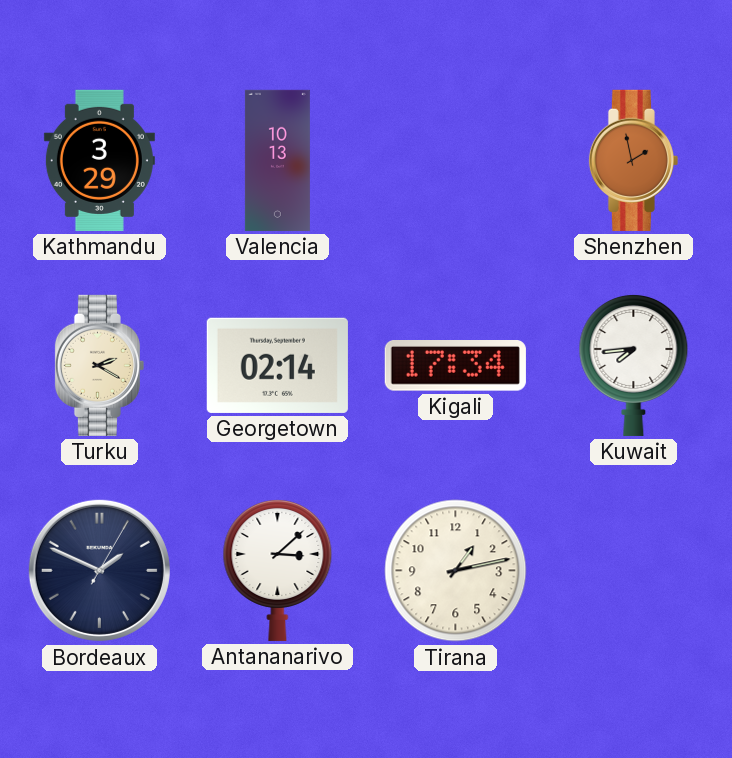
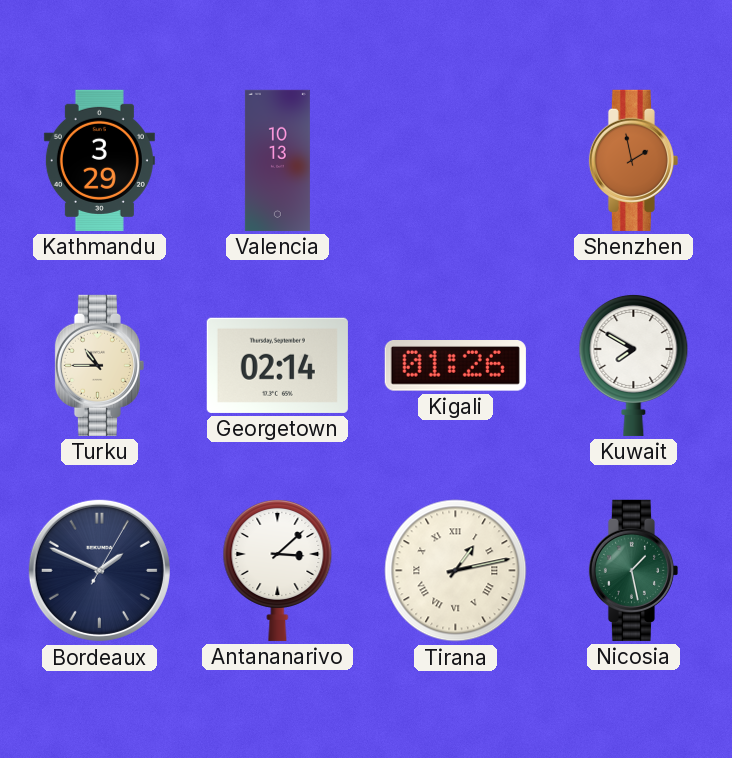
Turku: 2:20 -> 10:45
Kigali: 17:34 -> 01:26
Kuwait: 7:44 -> 7:50
Tirana numerals: Arabic -> Roman
Nicosia: none -> 1:28
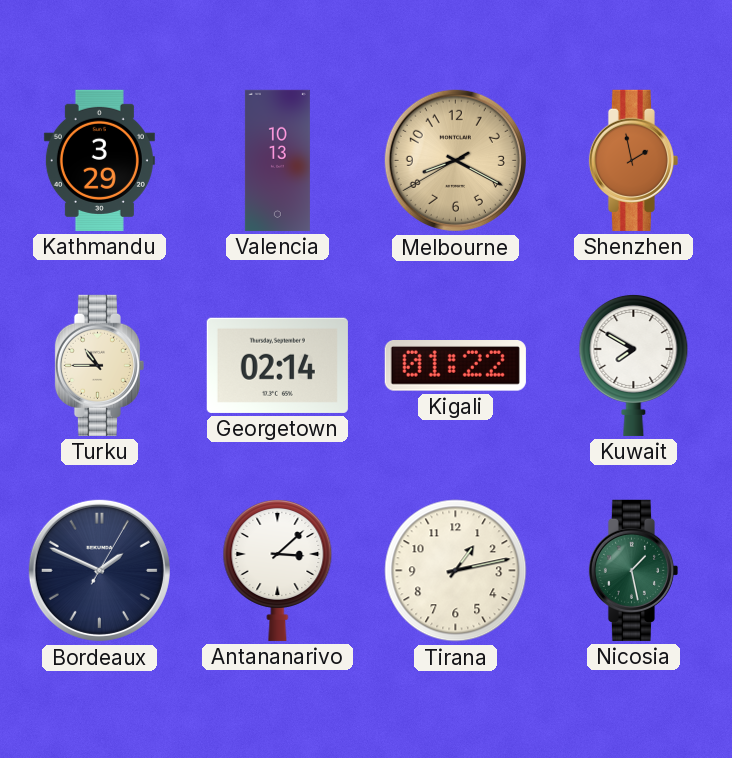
Melbourne: none -> 8:19
Kigali: 01:26 -> 01:22
Tirana numerals: Roman -> Arabic
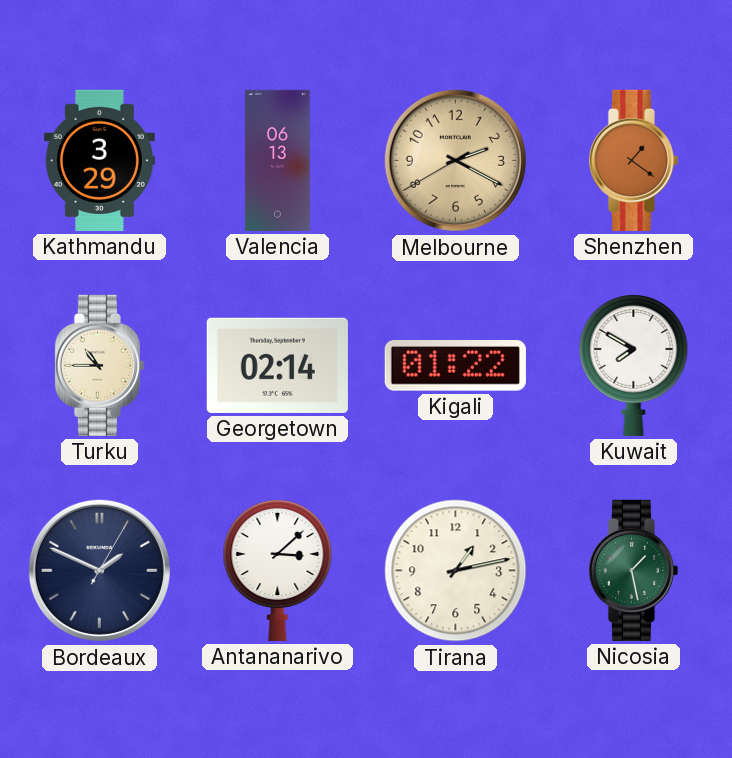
Valencia: 10:13 -> 06:13
Melbourne: 8:19 -> 2:19
Shenzhen: 1:58 -> 1:21
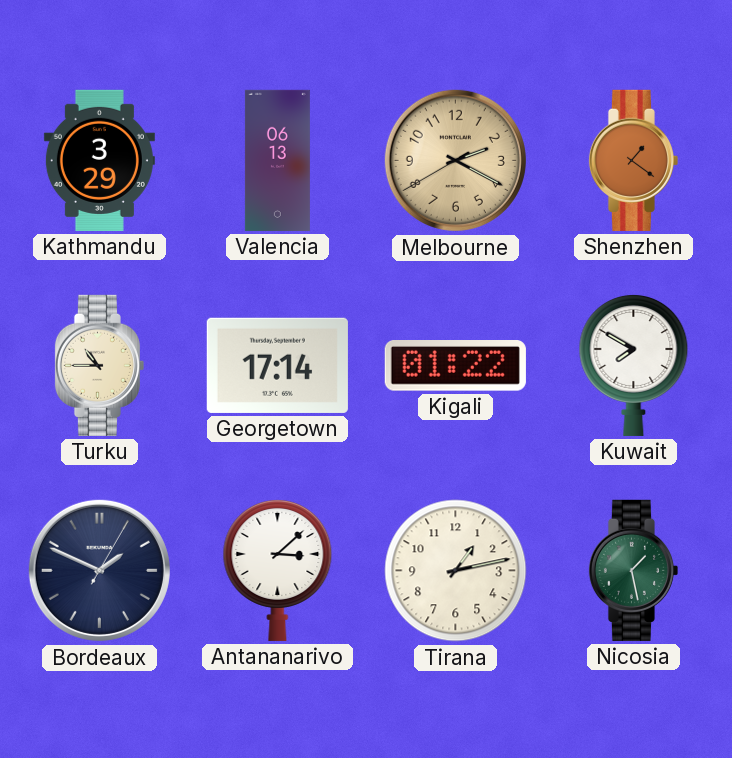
Georgetown: 02:14 -> 17:14
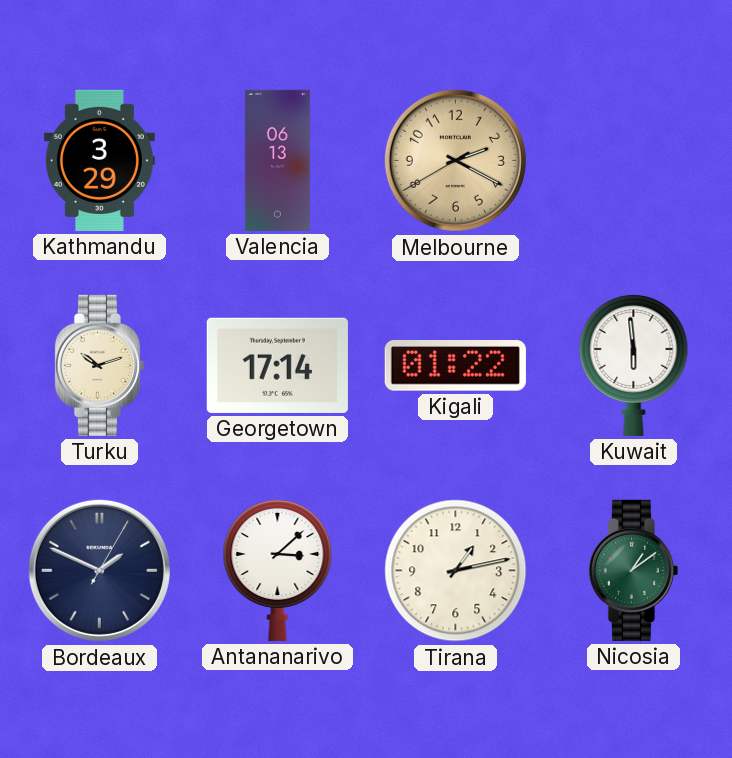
Shenzhen: 1:21 -> none
Turku: 10:45 -> 10:12
Kuwait: 7:50 -> 5:59
Nicosia: 1:28 -> 1:09
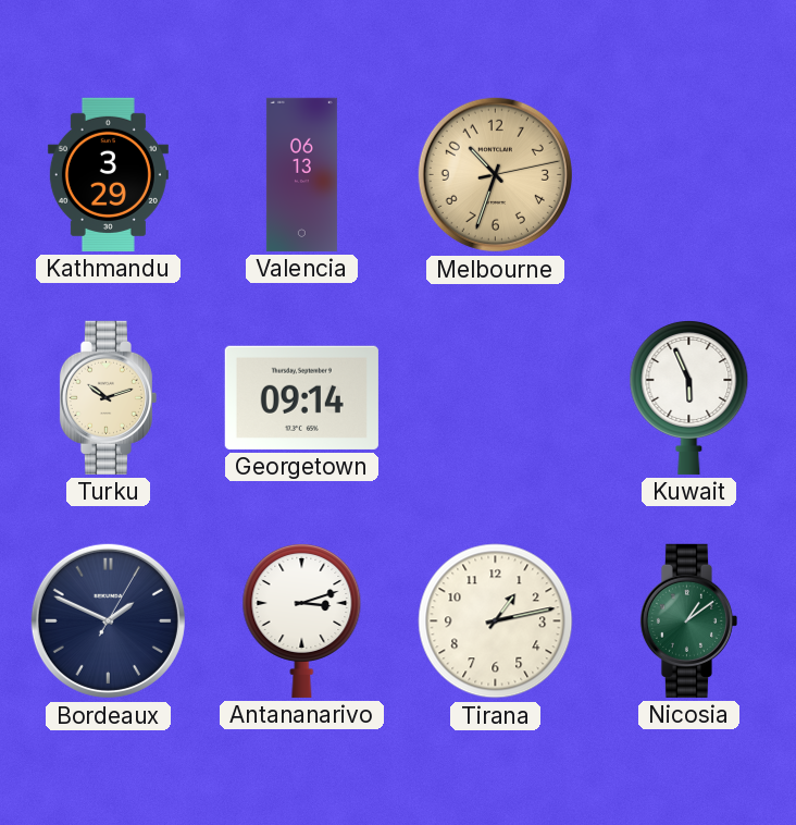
Melbourne: 2:19 -> 10:33
Georgetown: 17:14 -> 09:14
Kigali: 01:22 -> none
Kuwait: 5:59 -> 5:56
Antananarivo: 3:08 -> 3:12
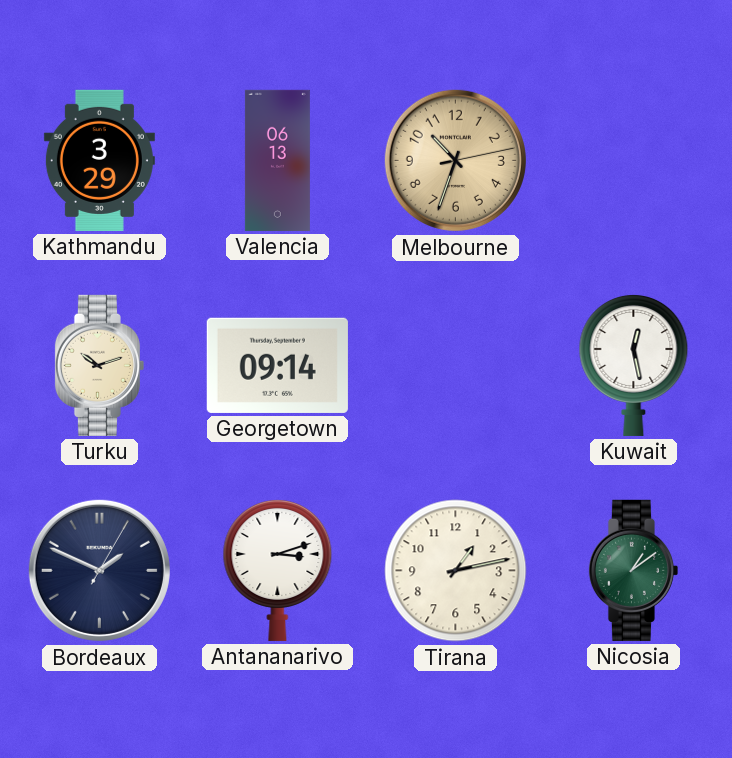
Kuwait: 5:56 -> 12:28
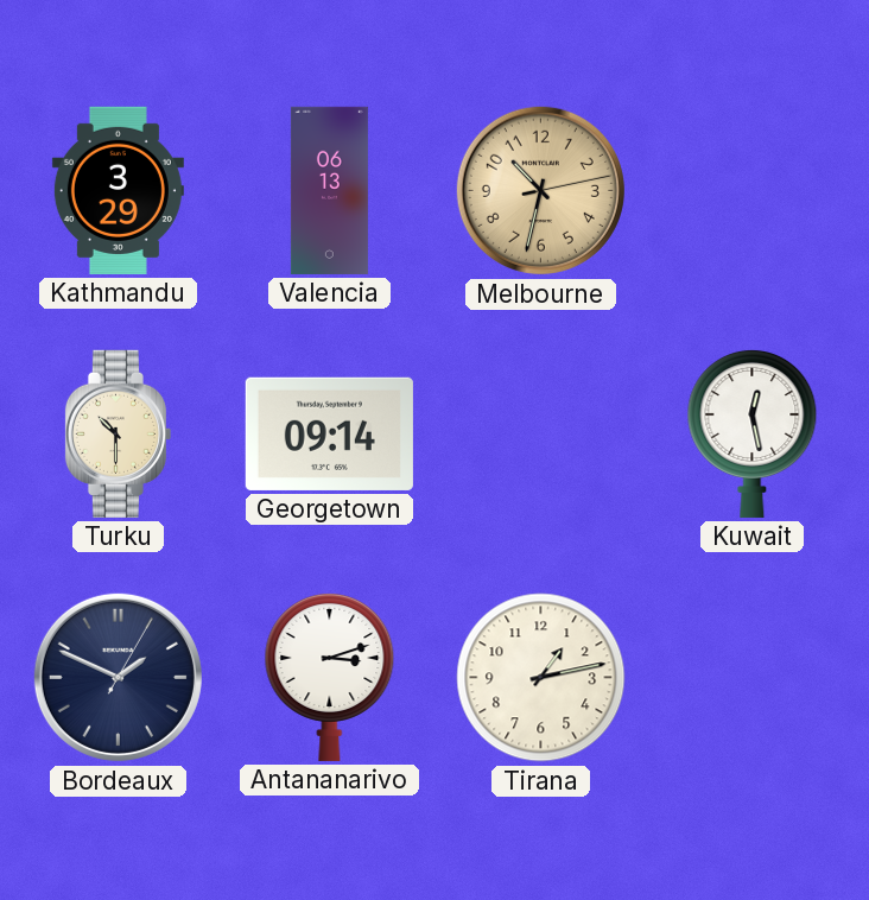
Melbourne: 10:33 -> 10:32
Turku: 10:12 -> 10:30
Nicosia: 1:09 -> none
